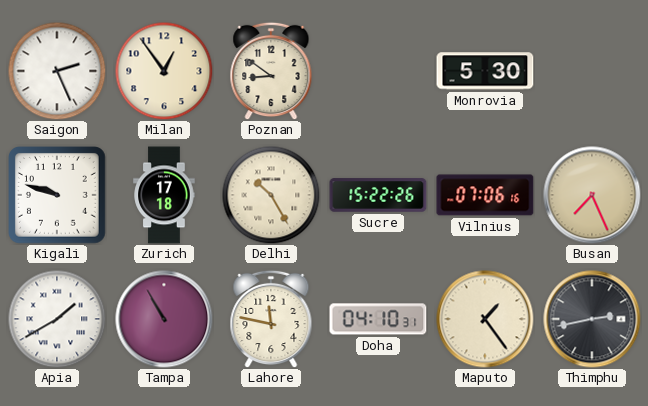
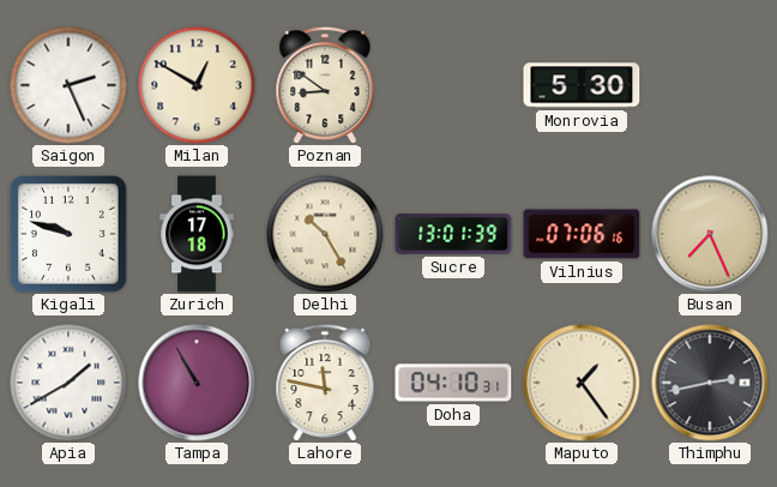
Milan: 12:54 -> 12:50
Sucre: 15:22 -> 13:01
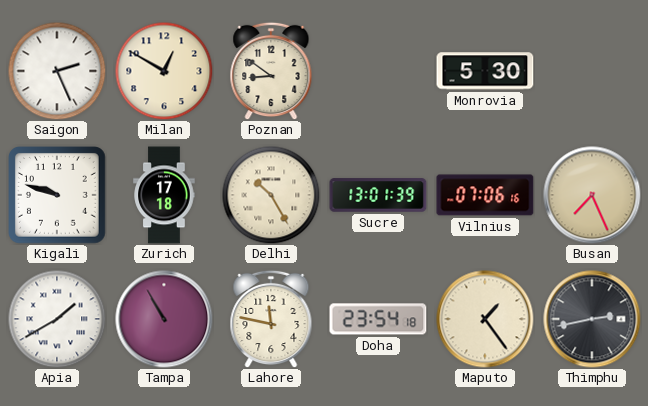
Doha: 04:10 -> 23:54
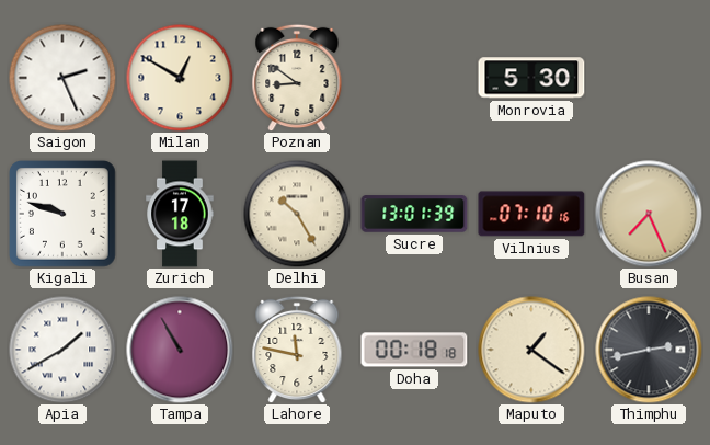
Vilnius: 07:06 -> 07:10
Doha: 23:54 -> 00:18
Maputo: 1:24 -> 1:21
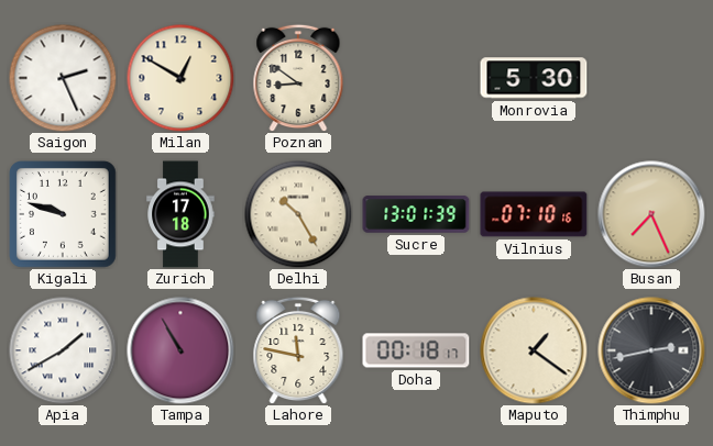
Doha: 00:18:18 -> 00:18:17
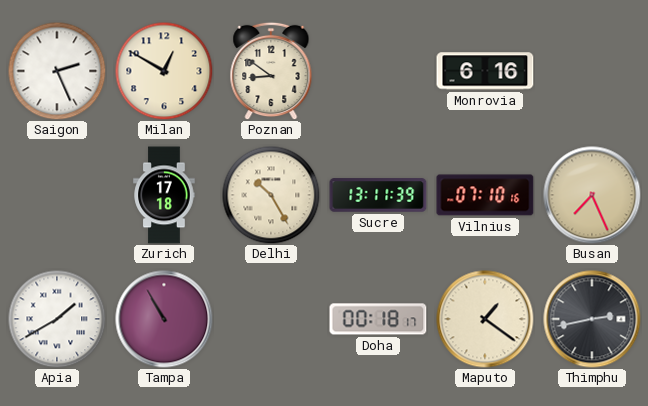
Monrovia: 5:30 -> 6:16
Kigali: 9:48 -> none
Sucre: 13:01 -> 13:11
Lahore: 11:47 -> none
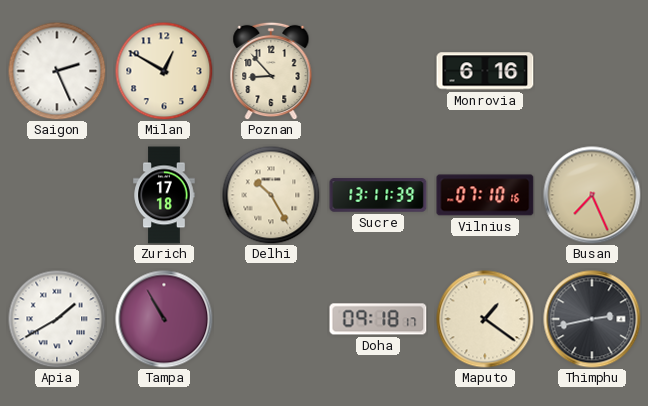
Poznan: 8:51 -> 8:53
Doha: 00:18 -> 09:18
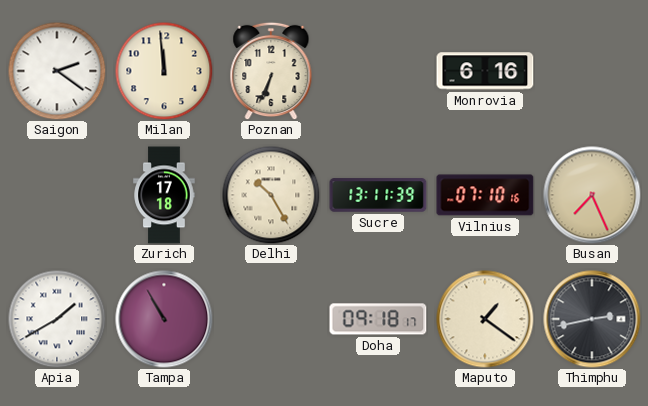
Saigon: 2:26 -> 2:21
Milan: 12:50 -> 11:59
Poznan: 8:53 -> 6:34
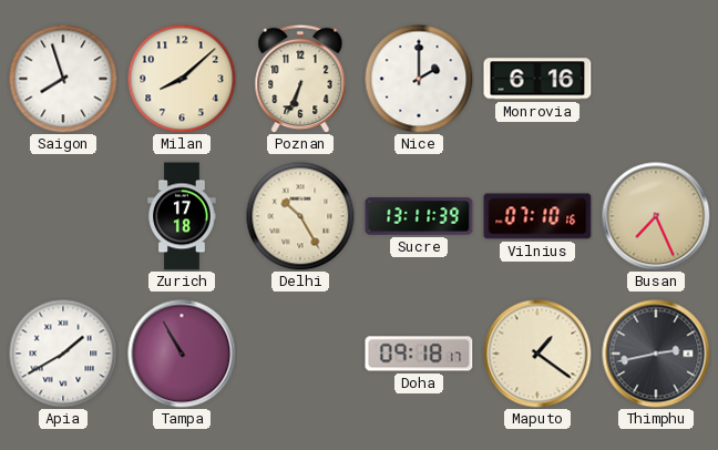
Saigon: 2:21 -> 7:57
Milan: 11:59 -> 8:08
Nice: none -> 2:00
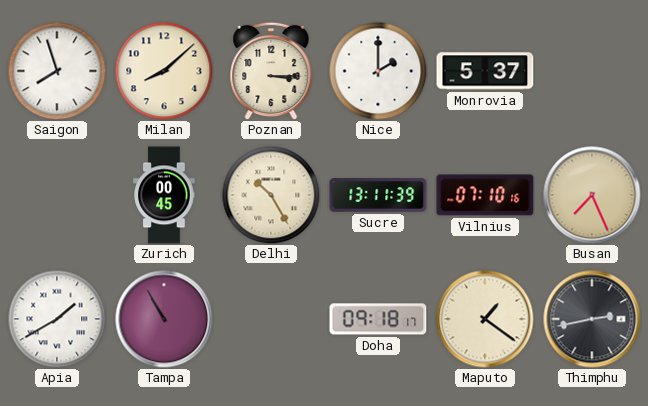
Poznan: 6:34 -> 3:15
Monrovia: 6:16 -> 5:37
Zurich: 17:18 -> 00:45
